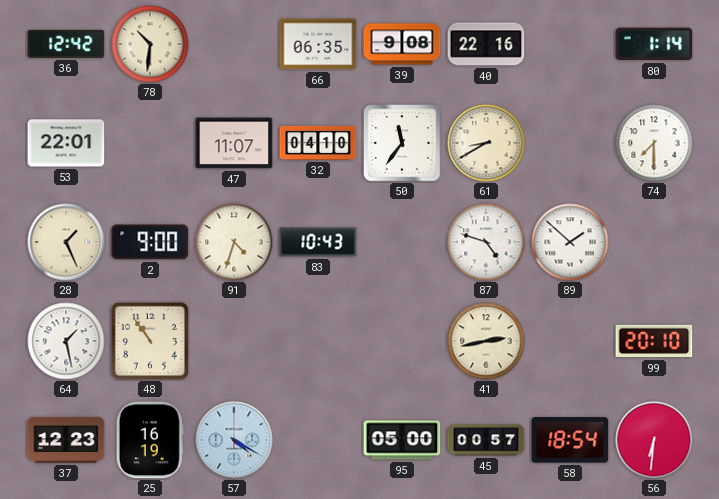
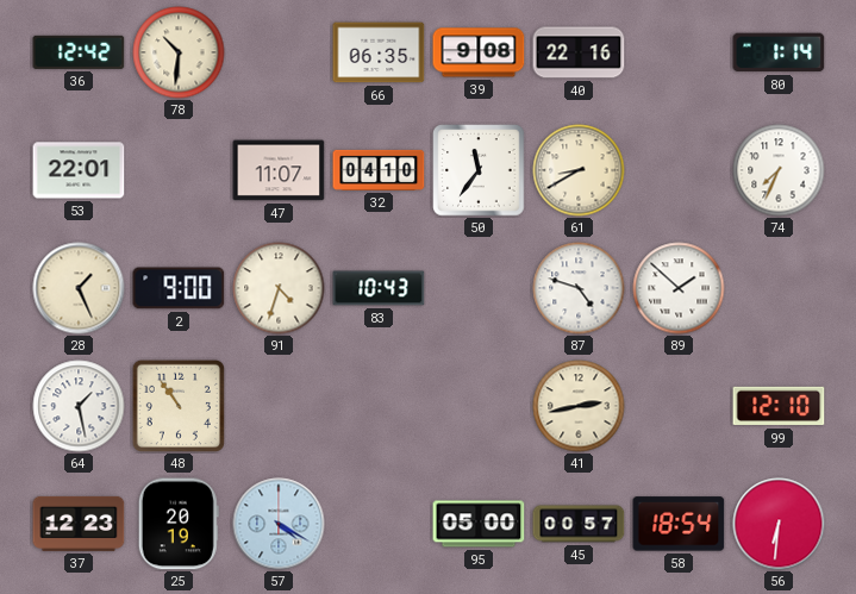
74: 7:30 -> 7:34
99: 20:10 -> 12:10
25: 16:19 -> 20:19
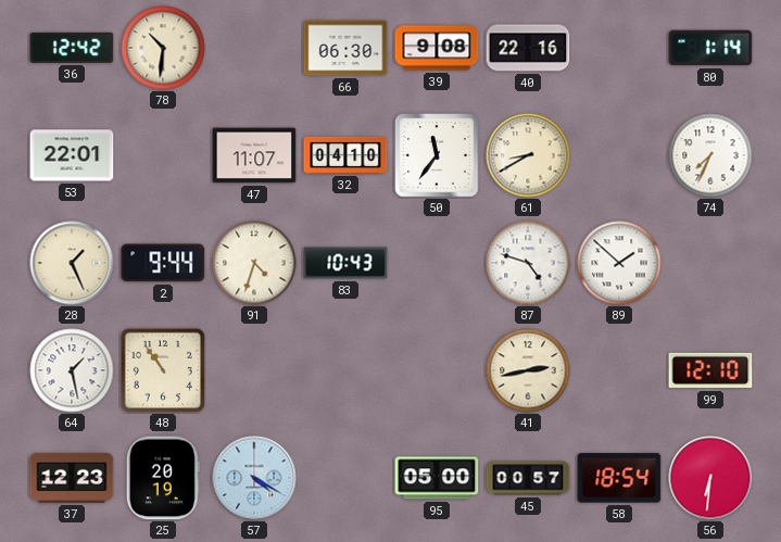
66: 06:35 -> 06:30
2: 9:00 -> 9:44
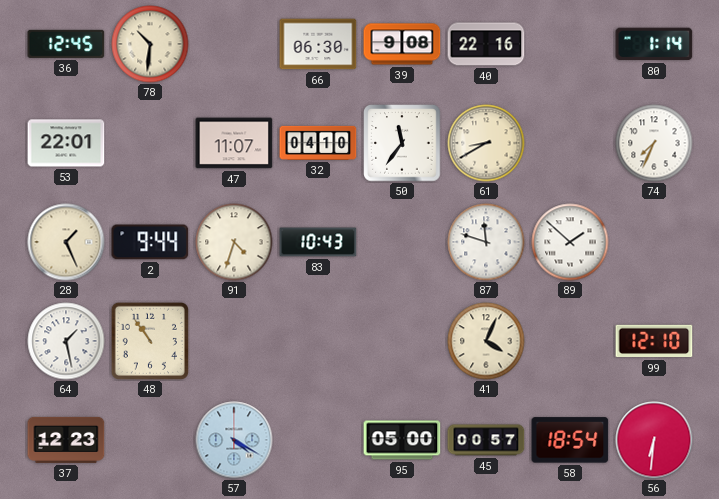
36: 12:42 -> 12:45
87: 4:48 -> 11:48
41: 2:43 -> 4:04
25: 20:19 -> none
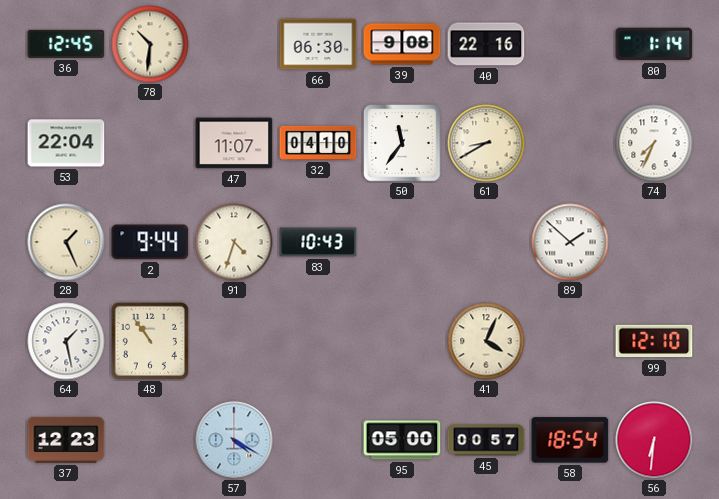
53: 22:01 -> 22:04
87: 11:48 -> none
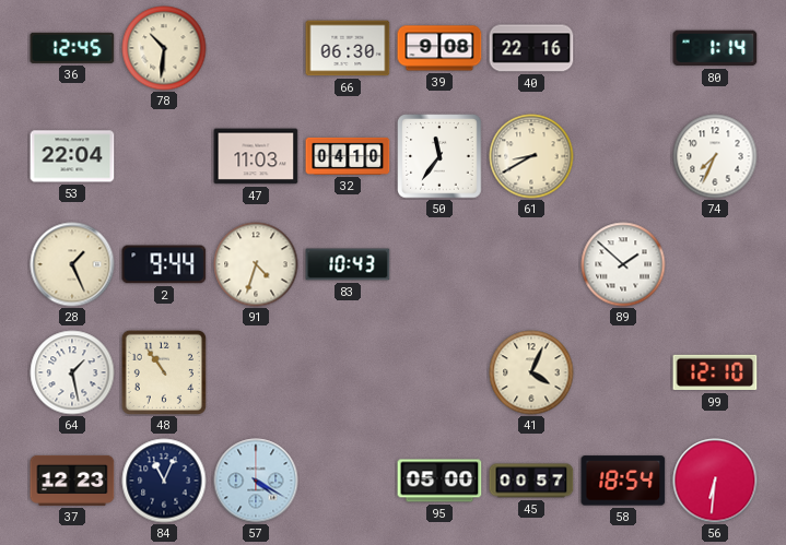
47: 11:07 -> 11:03
84: none -> 11:04
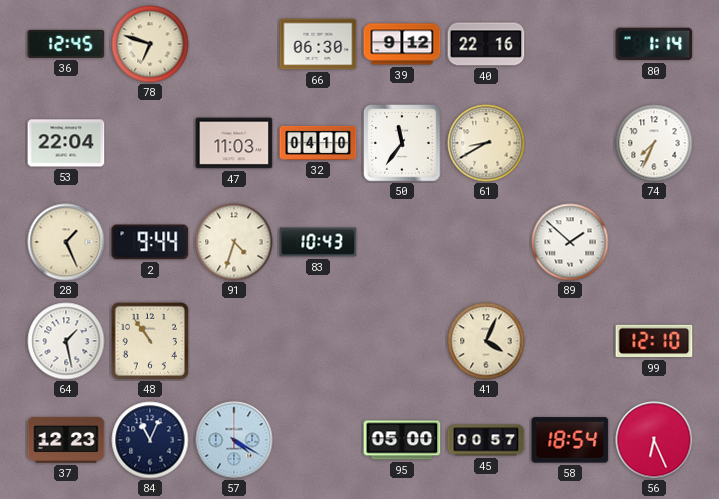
78: 10:31 -> 6:48
39: 9:08 -> 9:12
56: 6:31 -> 6:26
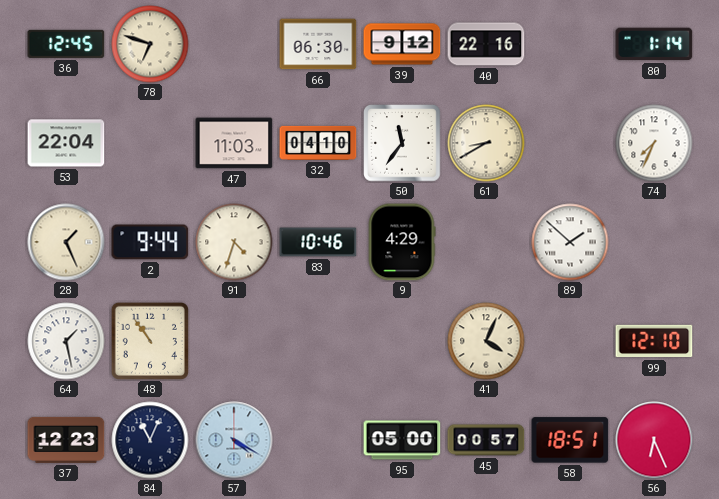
83: 10:43 -> 10:46
9: none -> 4:29
58: 18:54 -> 18:51
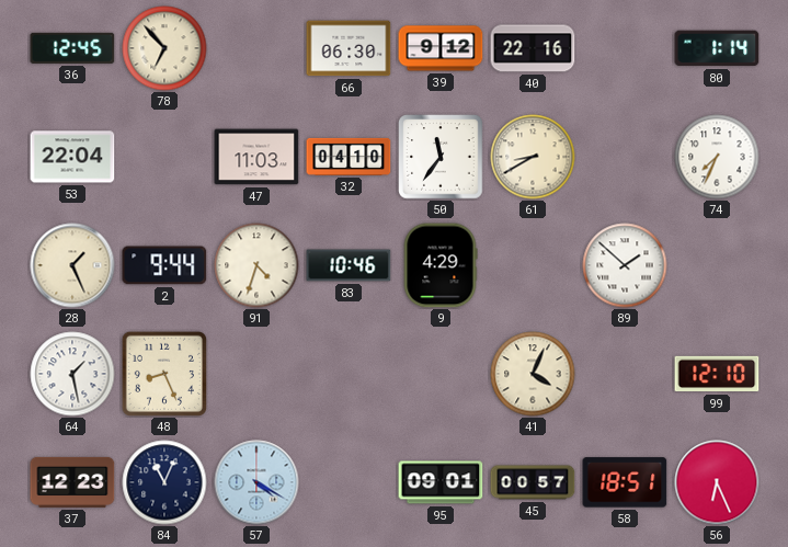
78: 6:48 -> 6:53
48: 10:54 -> 8:26
95: 05:00 -> 09:01
